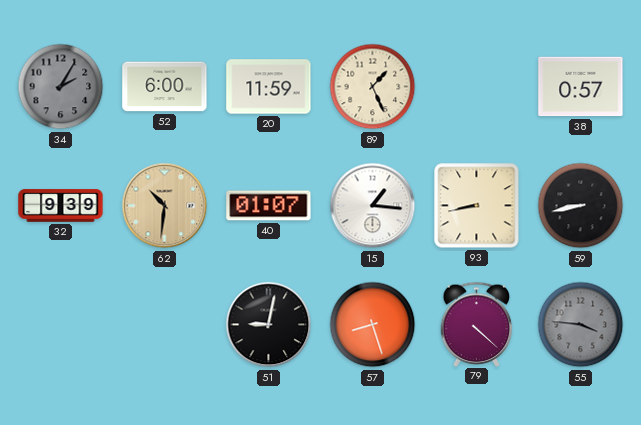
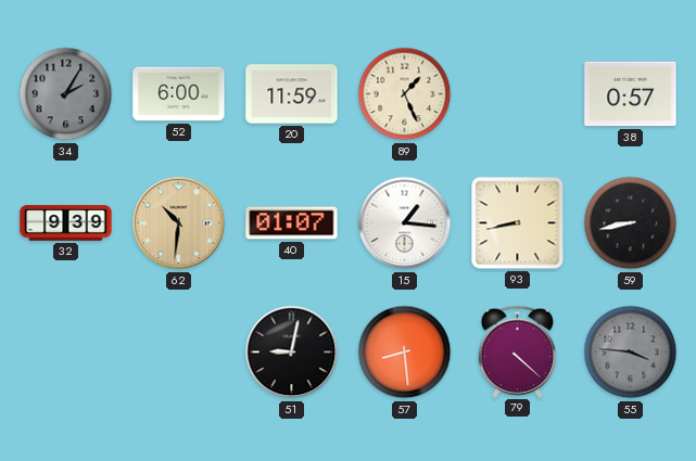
57: 8:27 -> 8:29
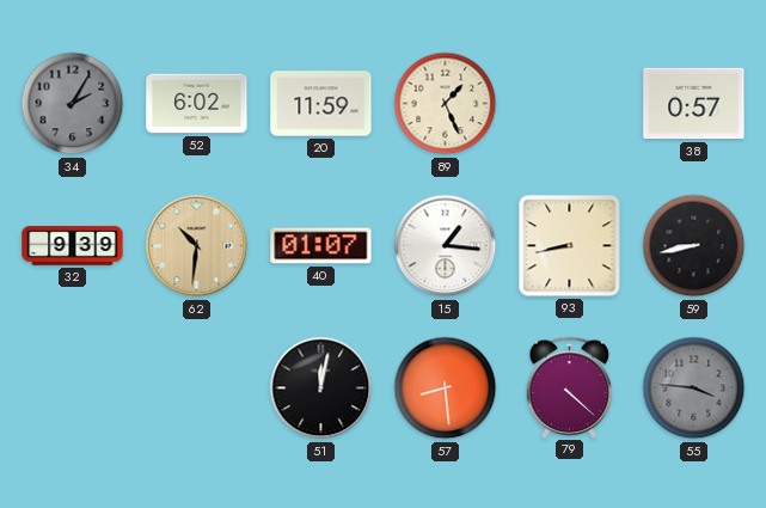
52: 6:00 -> 6:02
51: 9:02 -> 12:02
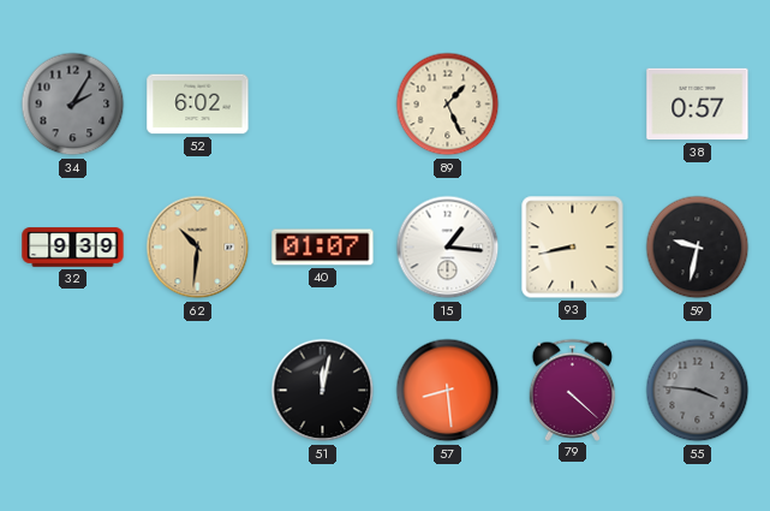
20: 11:59 -> none
59: 8:43 -> 9:32
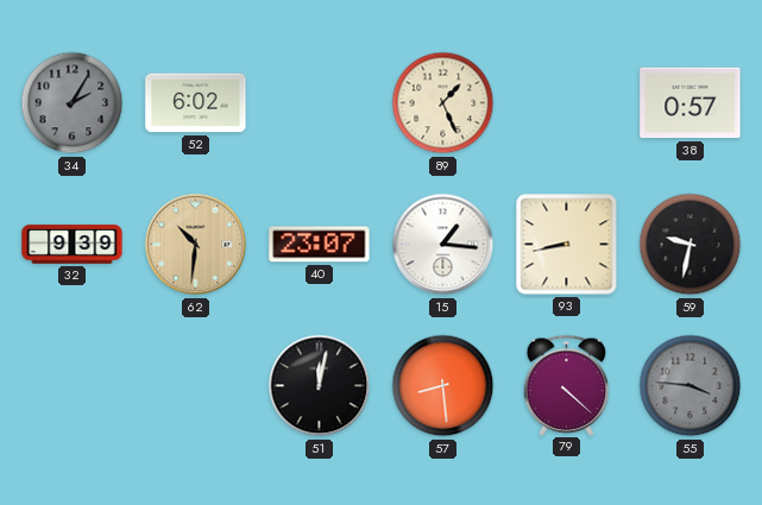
40: 01:07 -> 23:07
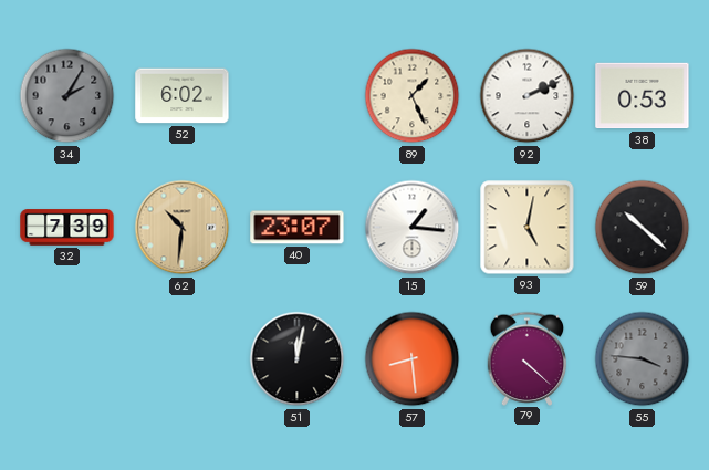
92: none -> 2:11
38: 0:57 -> 0:53
32: 9:39 -> 7:39
93: 8:43 -> 5:02
59: 9:32 -> 10:22
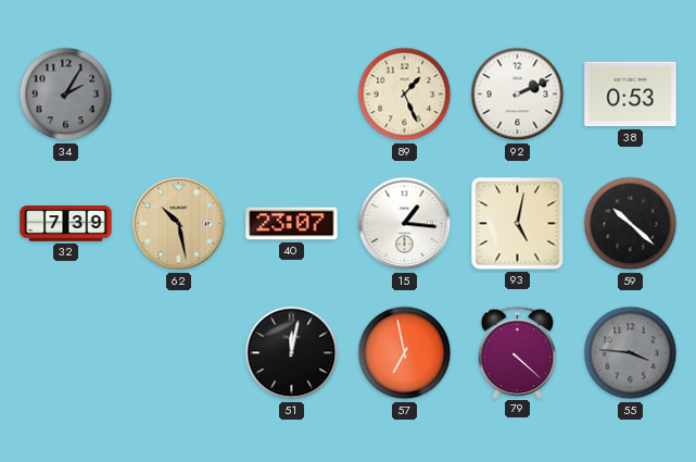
52: 6:02 -> none
62: 10:31 -> 10:28
57: 8:29 -> 6:58
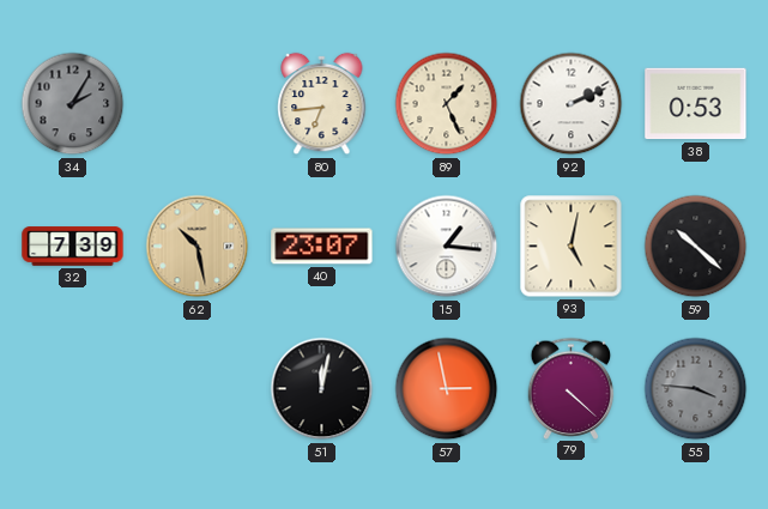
80: none -> 6:44
57: 6:58 -> 2:58
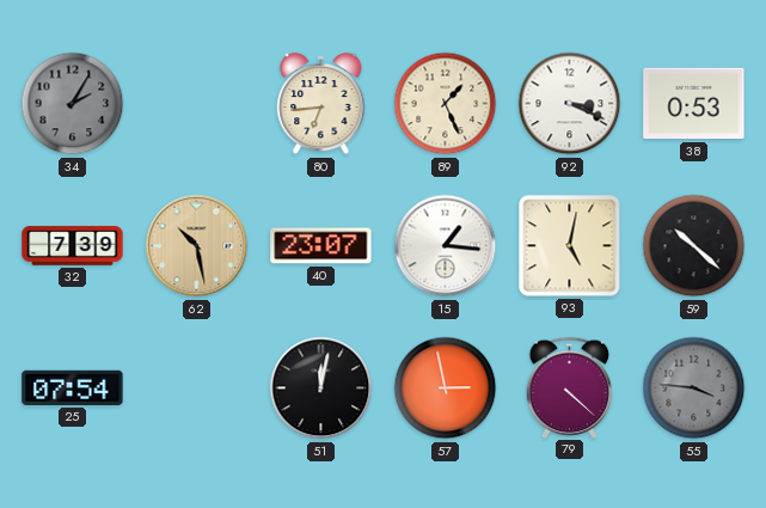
92: 2:11 -> 3:19
25: none -> 07:54
